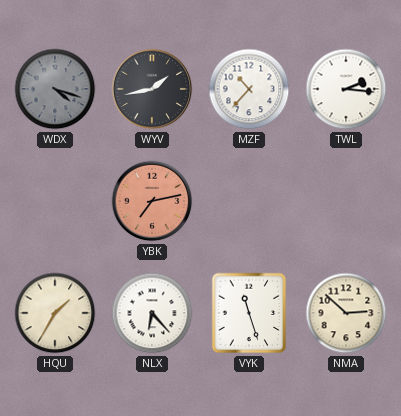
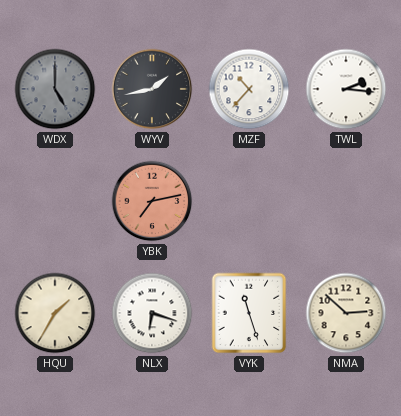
WDX: 4:18 -> 5:00
NLX: 6:23 -> 6:18
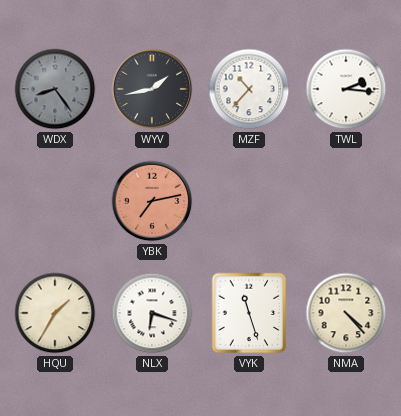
WDX: 5:00 -> 8:24
NMA: 2:52 -> 4:23
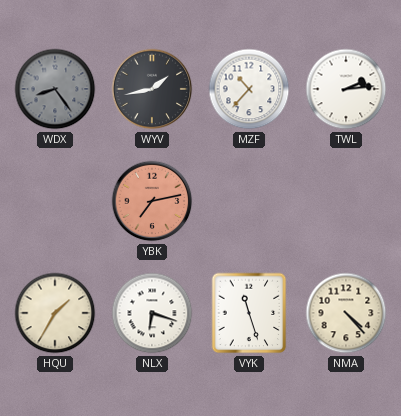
TWL: 2:16 -> 2:14
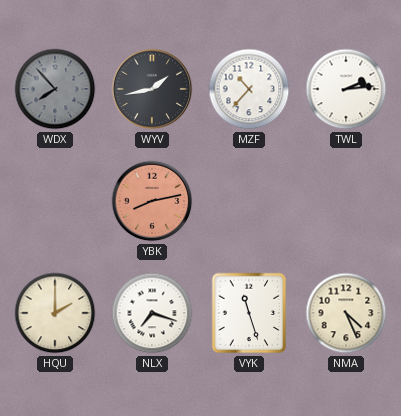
WDX: 8:24 -> 7:53
YBK: 7:13 -> 8:13
HQU: 1:35 -> 2:00
NLX: 6:18 -> 7:18
NMA: 4:23 -> 4:26
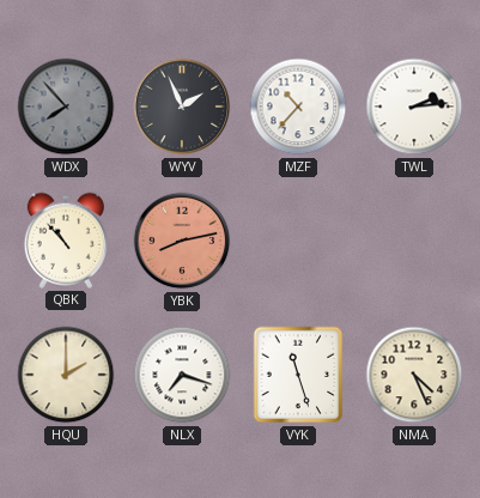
WYV: 1:43 -> 1:56
QBK: none -> 10:53
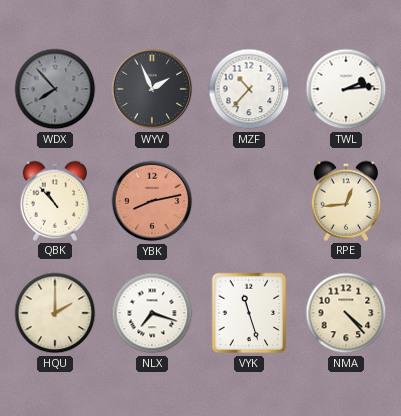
RPE: none -> 12:44
NMA: 4:26 -> 4:23
